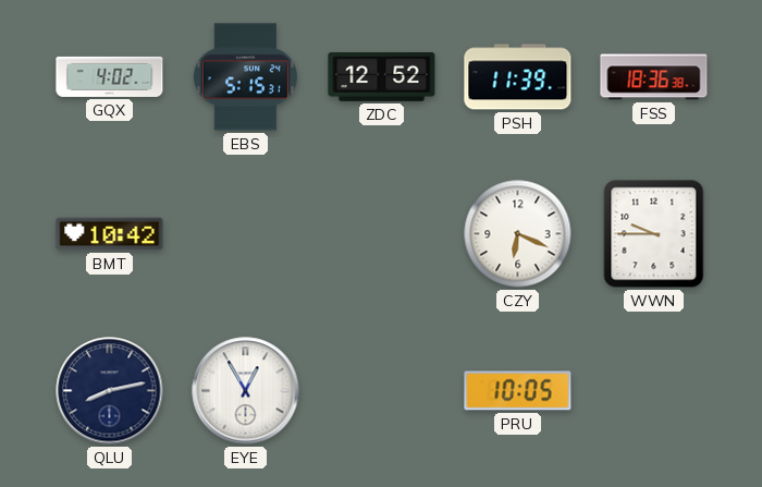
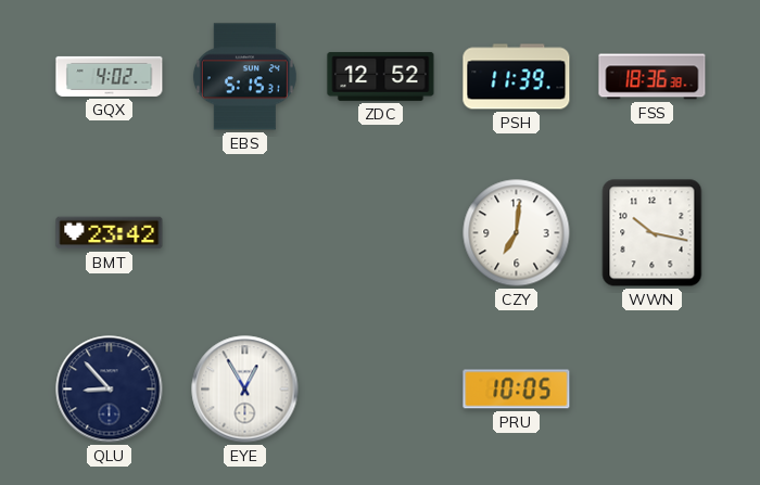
BMT: 10:42 -> 23:42
CZY: 6:19 -> 7:01
WWN: 9:45 -> 10:17
QLU: 8:13 -> 8:53
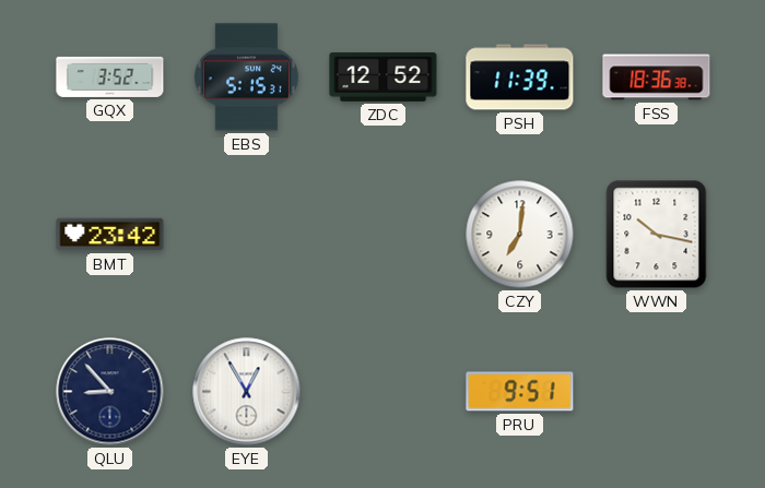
GQX: 4:02 -> 3:52
PRU: 10:05 -> 9:51
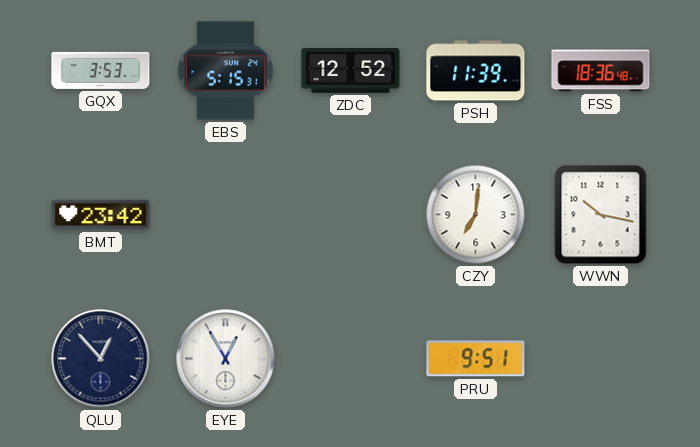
GQX: 3:52 -> 3:53
FSS: 18:36:38 -> 18:36:48
QLU: 8:53 -> 12:53
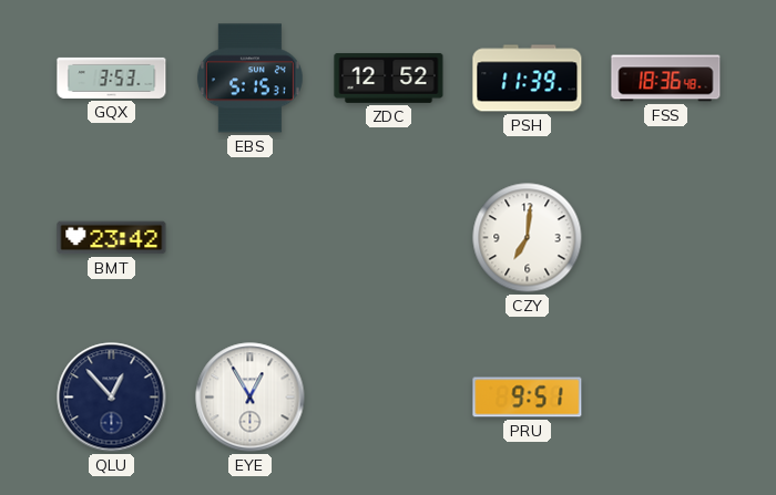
WWN: 10:17 -> none
